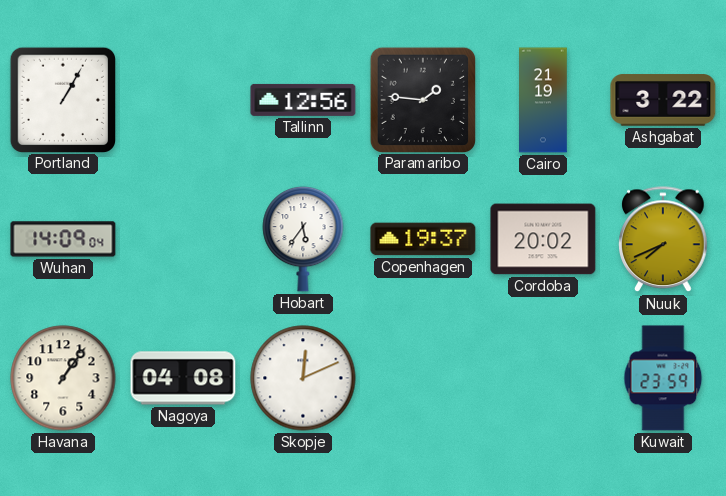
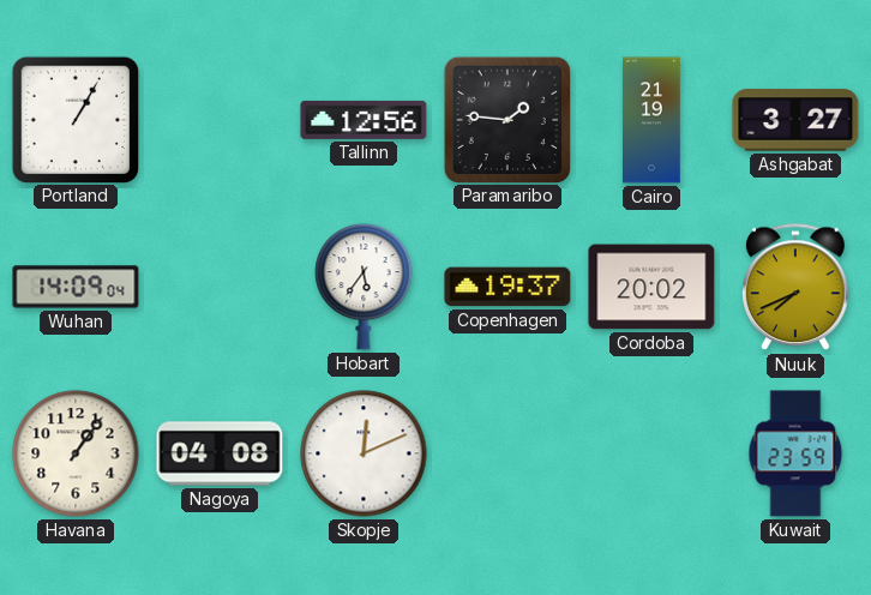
Ashgabat: 3:22 -> 3:27
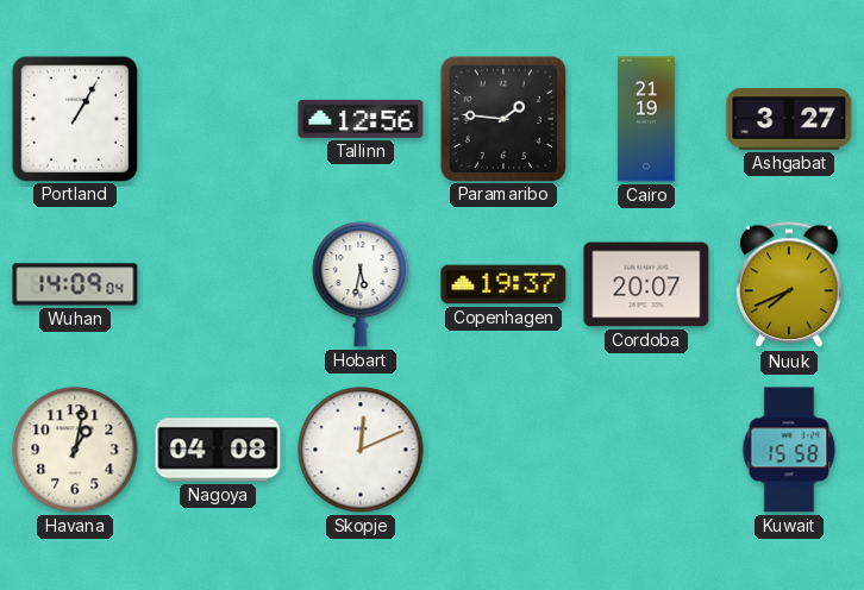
Hobart: 5:36 -> 5:32
Cordoba: 20:02 -> 20:07
Havana: 1:06 -> 1:02
Kuwait: 23:59 -> 15:58
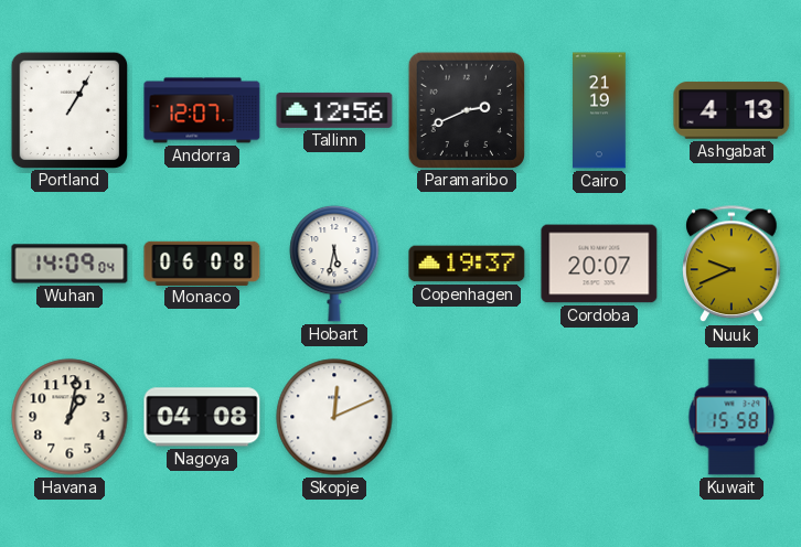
Andorra: none -> 12:07
Paramaribo: 1:46 -> 2:41
Ashgabat: 3:27 -> 4:13
Monaco: none -> 06:08
Nuuk: 7:41 -> 9:41
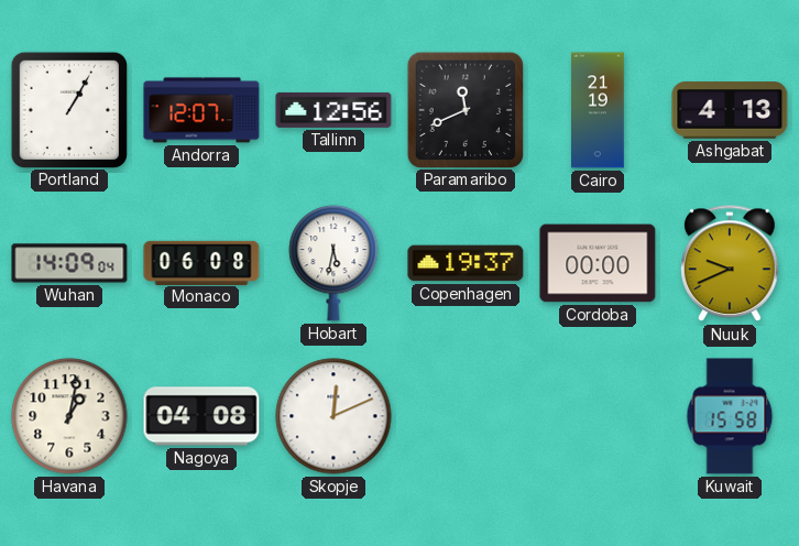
Paramaribo: 2:41 -> 11:41
Cordoba: 20:07 -> 00:00
